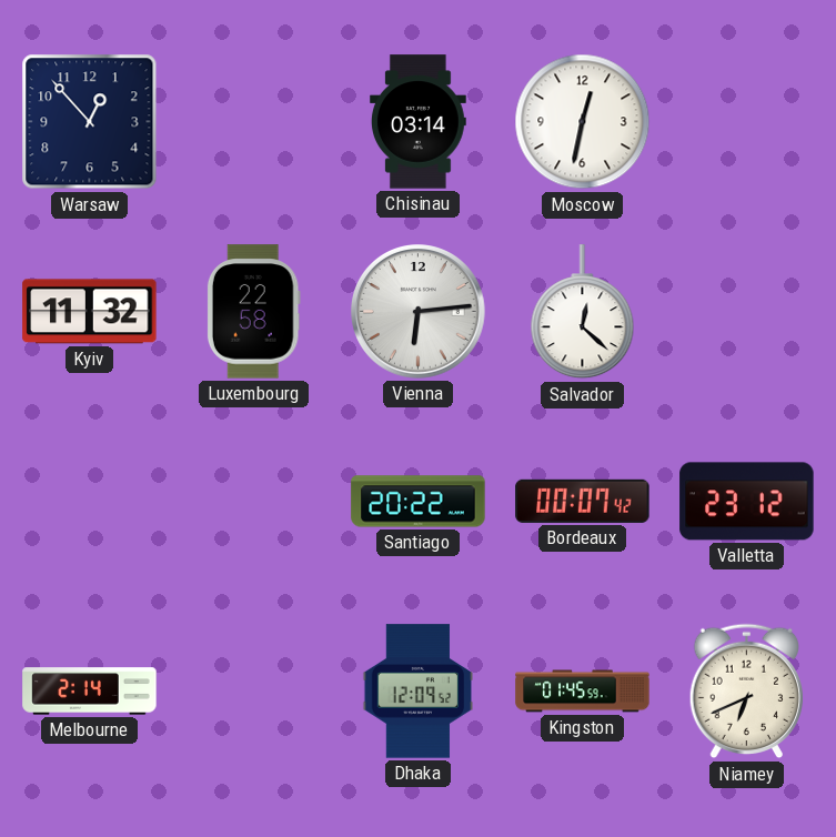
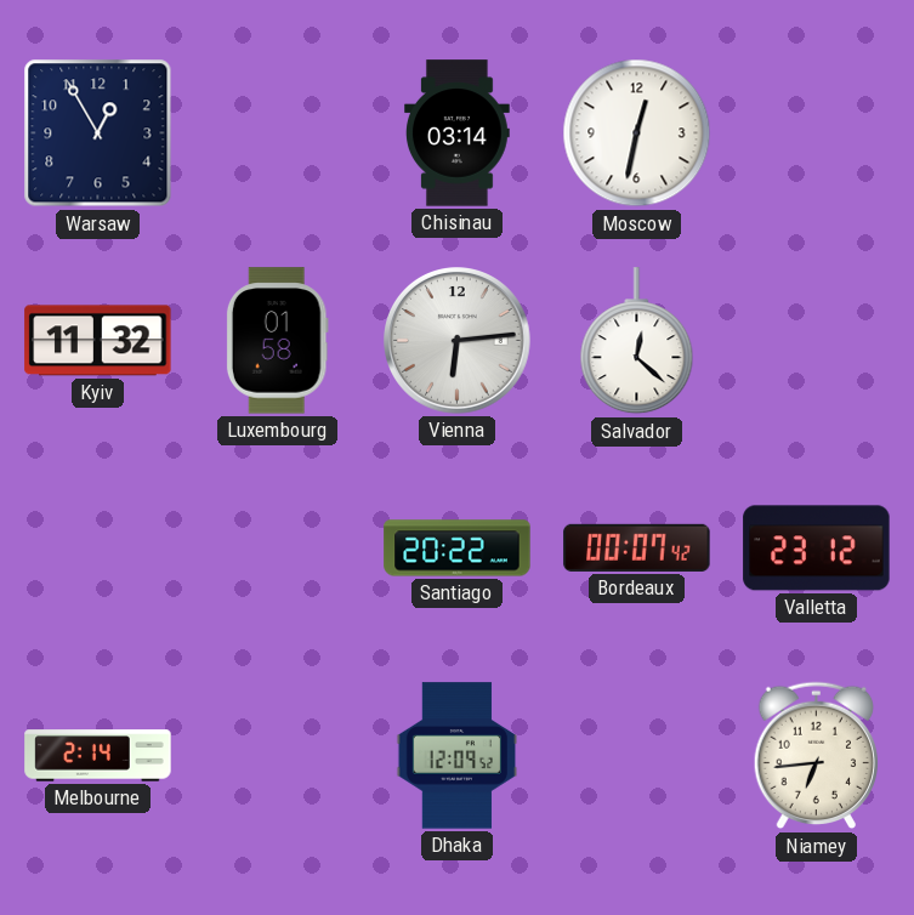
Warsaw: 12:53 -> 12:55
Luxembourg: 22:58 -> 01:58
Kingston: 01:45 -> none
Niamey: 6:41 -> 6:44
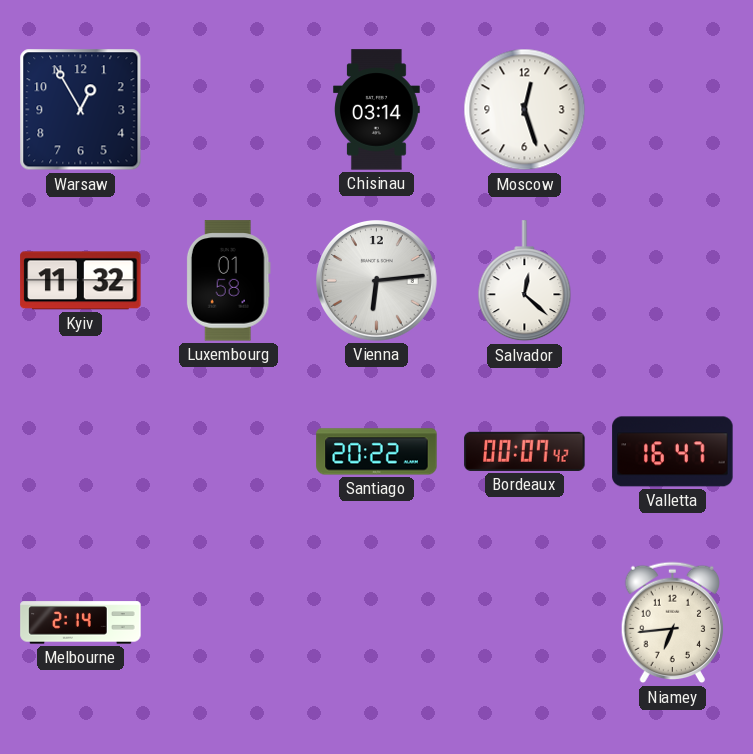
Moscow: 12:32 -> 12:27
Valletta: 23:12 -> 16:47
Dhaka: 12:09 -> none
